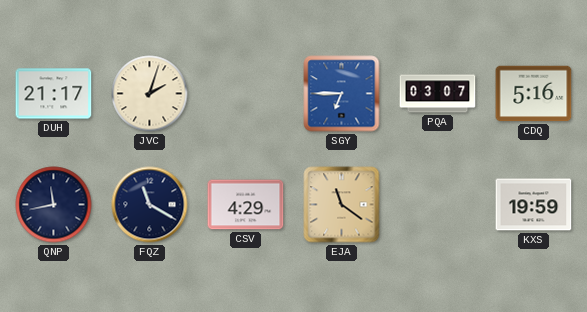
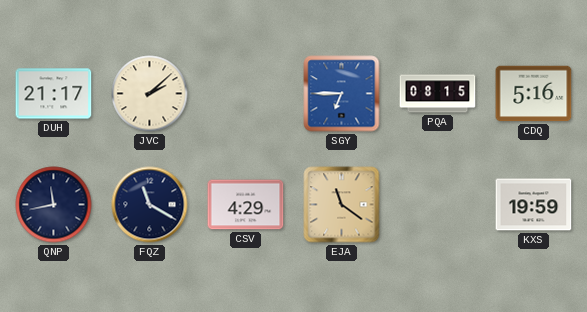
JVC: 2:03 -> 2:08
PQA: 03:07 -> 08:15
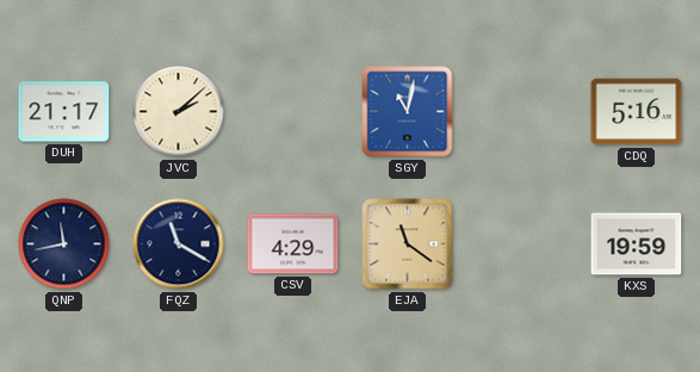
SGY: 6:45 -> 11:02
PQA: 08:15 -> none
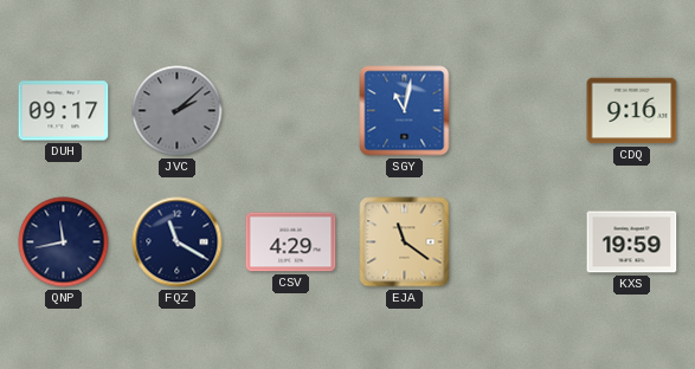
DUH: 21:17 -> 09:17
JVC dial: cream -> grey
CDQ: 5:16 -> 9:16
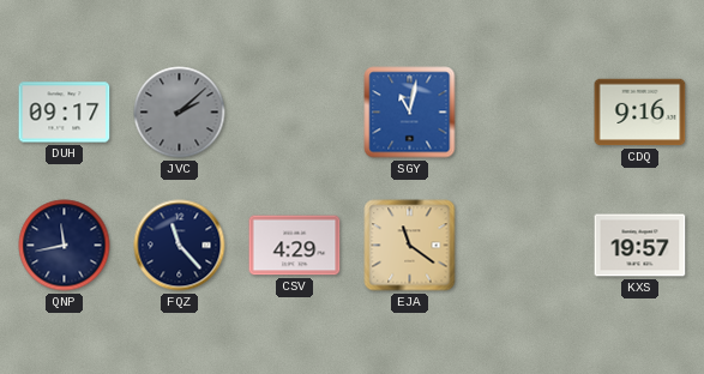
FQZ: 11:20 -> 11:23
KXS: 19:59 -> 19:57
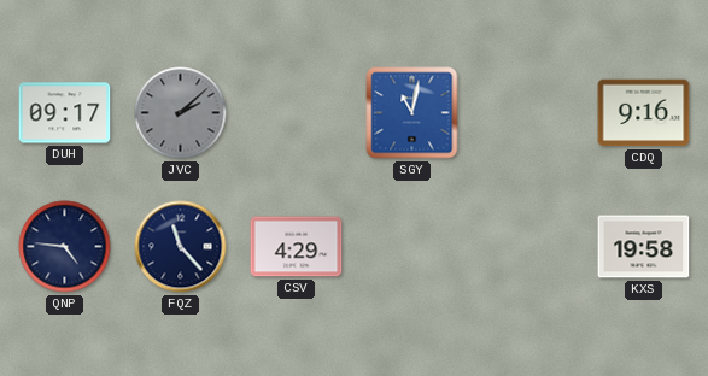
QNP: 11:43 -> 4:46
EJA: 11:21 -> none
KXS: 19:57 -> 19:58
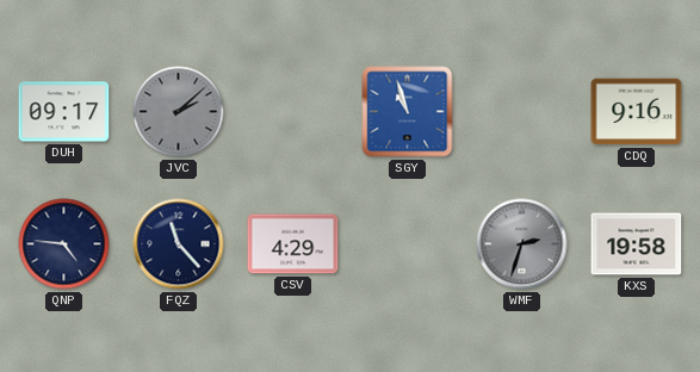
SGY: 11:02 -> 10:57
WMF: none -> 2:33
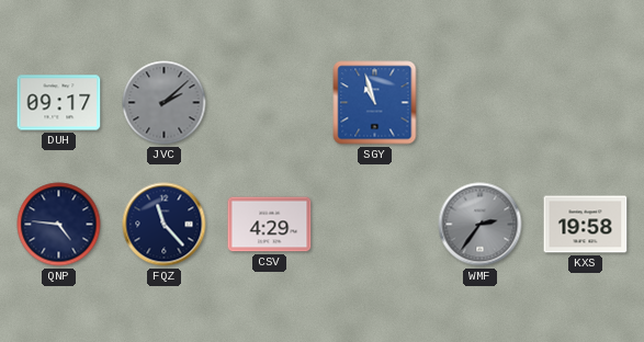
CDQ: 9:16 -> none
WMF: 2:33 -> 2:36
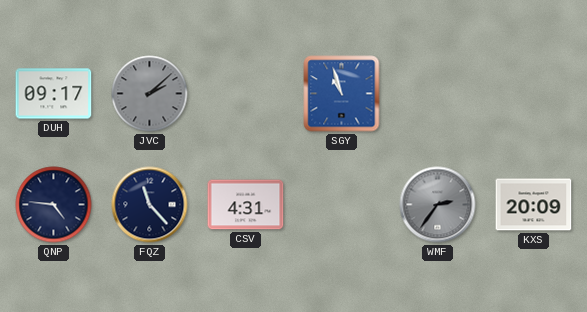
CSV: 4:29 -> 4:31
KXS: 19:58 -> 20:09
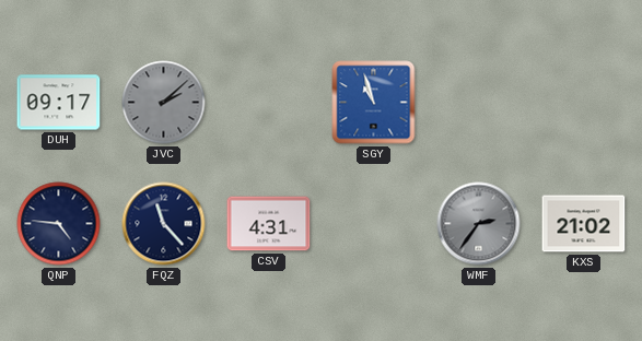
KXS: 20:09 -> 21:02
